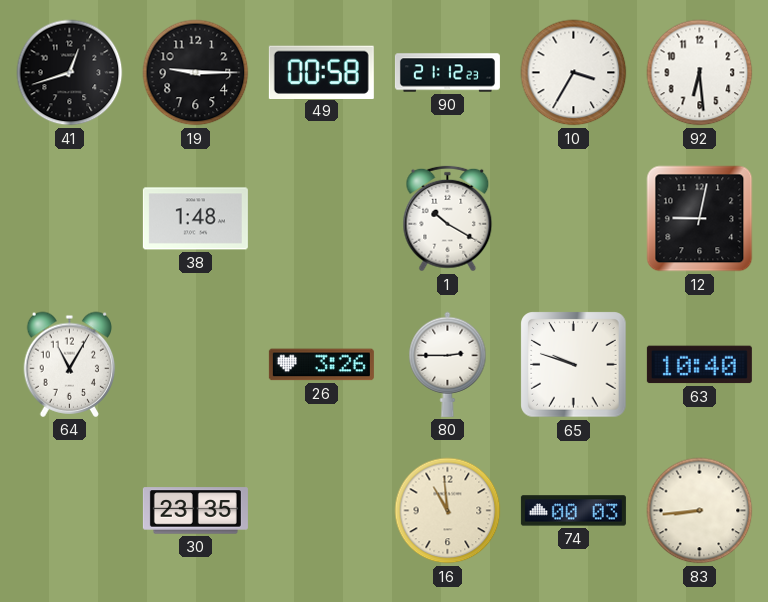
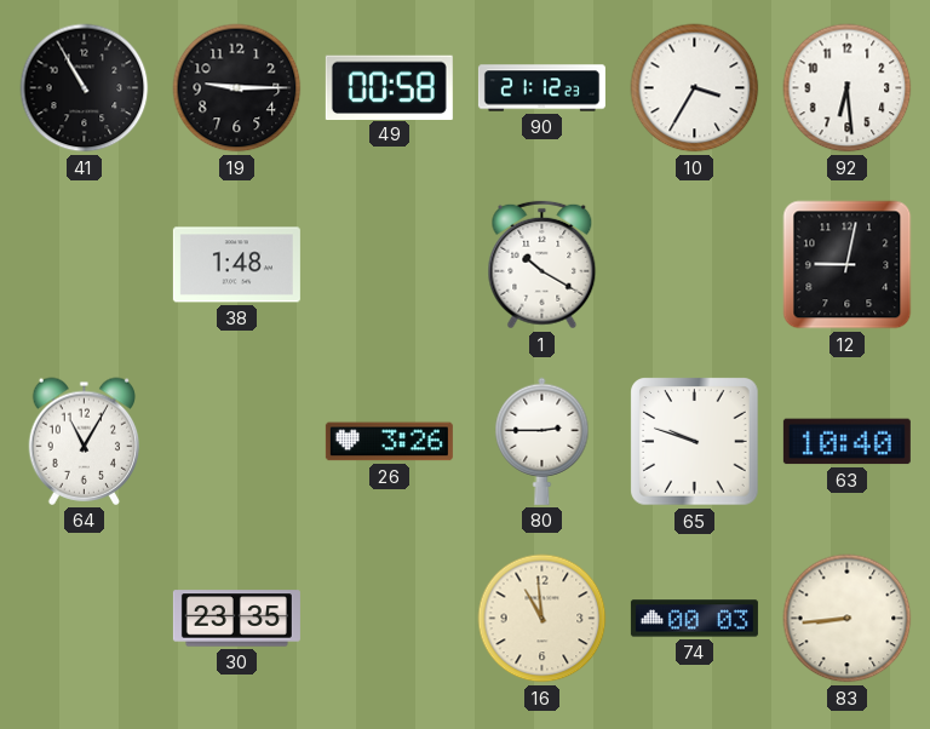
41: 12:42 -> 10:55
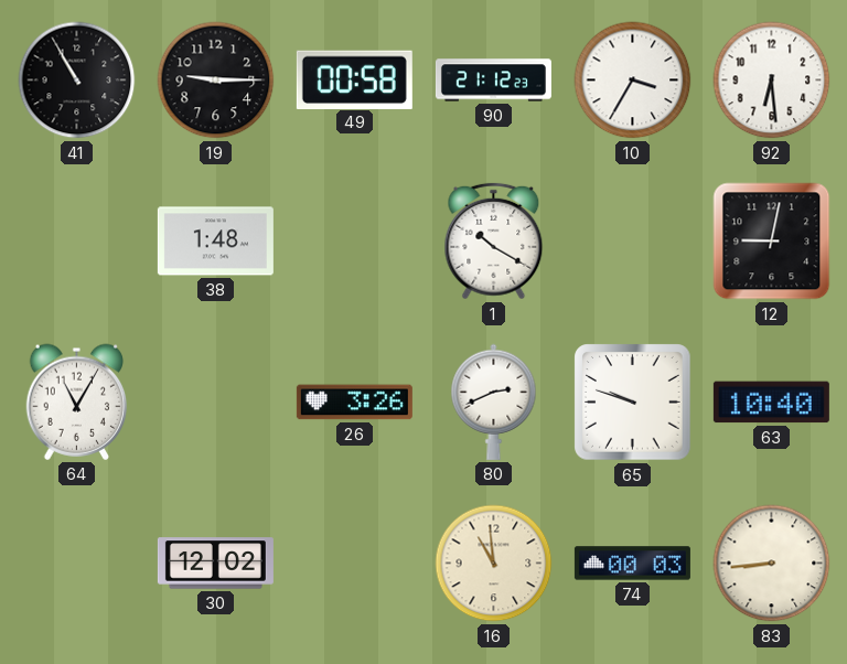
80: 2:45 -> 2:41
30: 23:35 -> 12:02
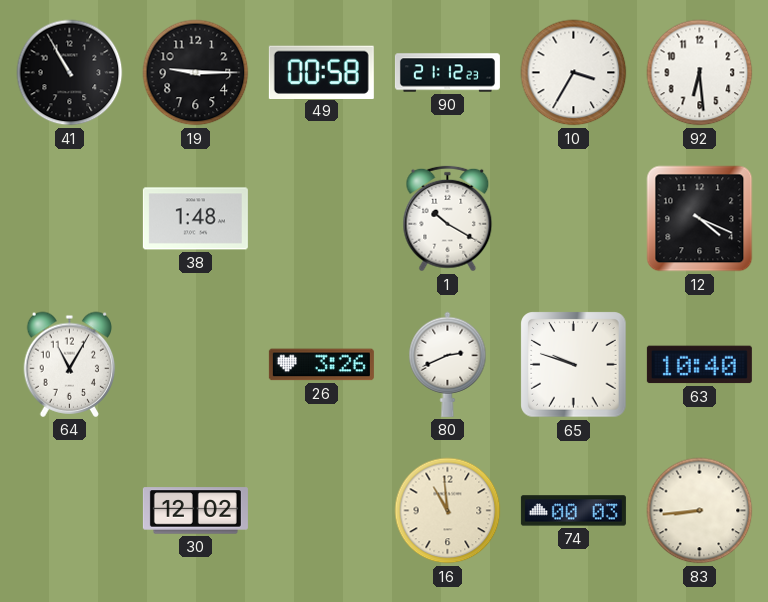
12: 9:02 -> 4:19
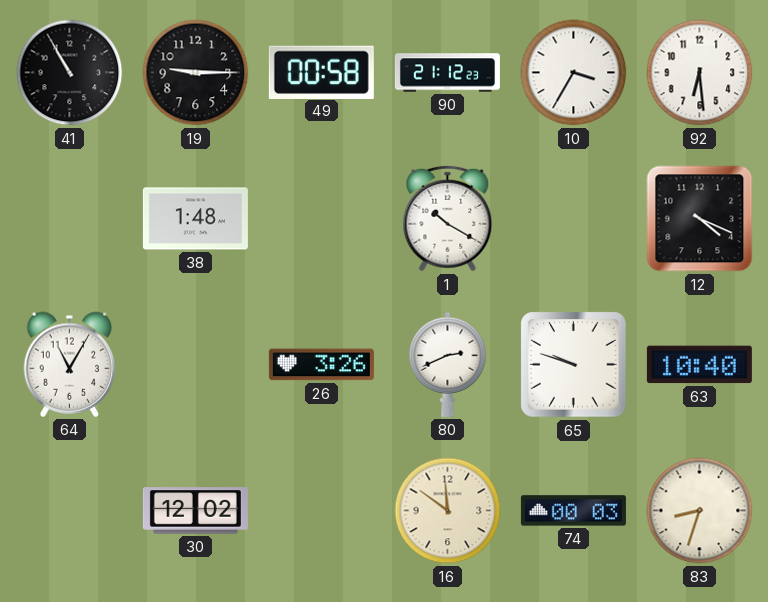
16: 10:59 -> 11:51
83: 8:44 -> 8:33
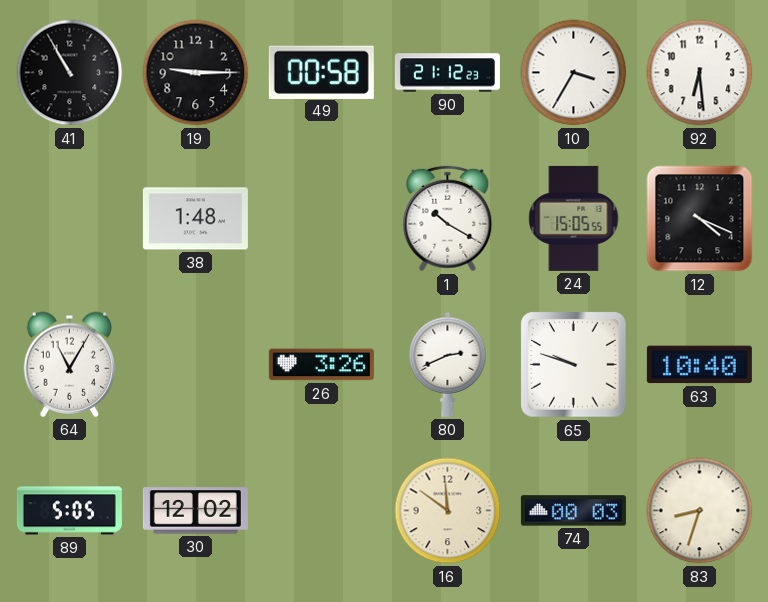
24: none -> 15:05
89: none -> 5:05
